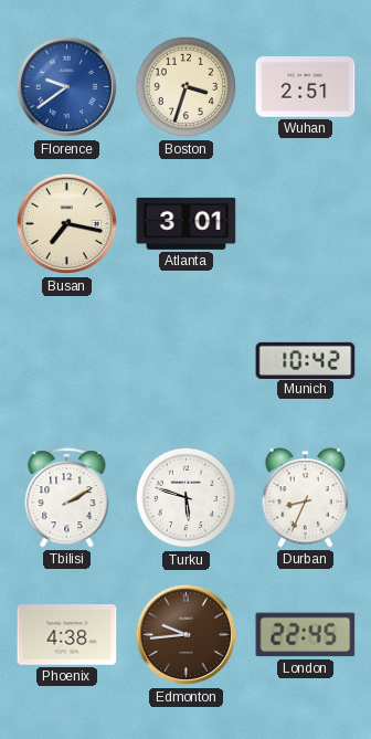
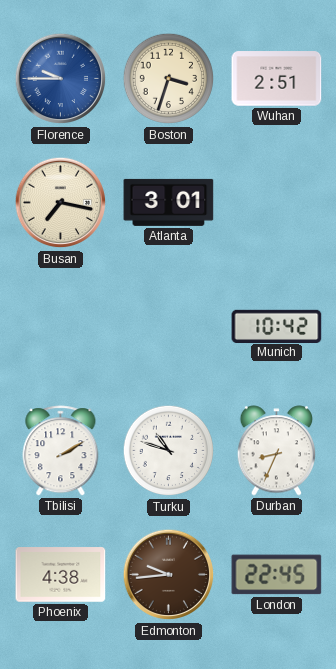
Florence: 9:39 -> 9:45
Turku: 5:48 -> 10:48
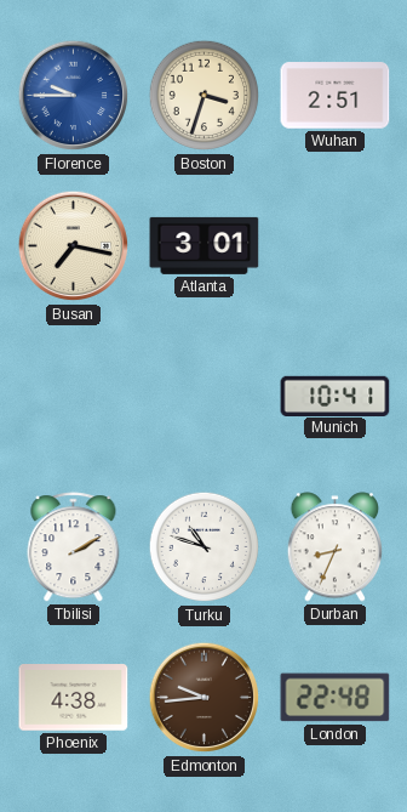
Munich: 10:42 -> 10:41
London: 22:45 -> 22:48
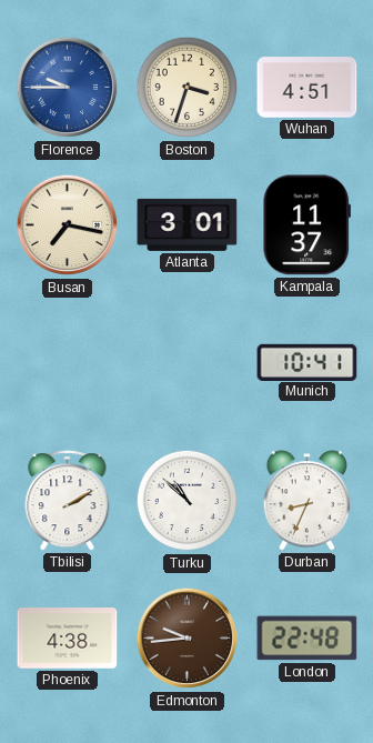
Wuhan: 2:51 -> 4:51
Kampala: none -> 11:37
Turku: 10:48 -> 10:52
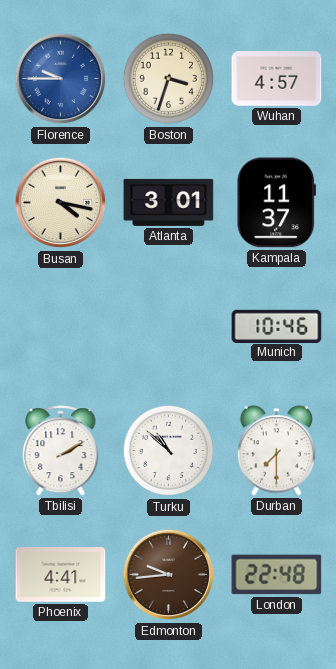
Wuhan: 4:51 -> 4:57
Busan: 7:17 -> 4:17
Munich: 10:41 -> 10:46
Durban: 8:34 -> 7:30
Phoenix: 4:38 -> 4:41
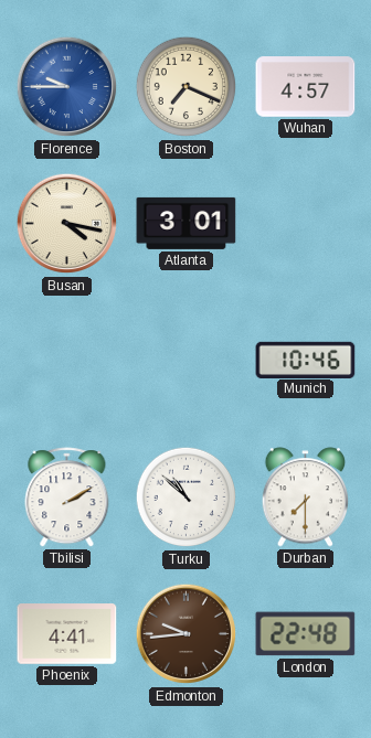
Boston: 3:33 -> 7:19
Kampala: 11:37 -> none
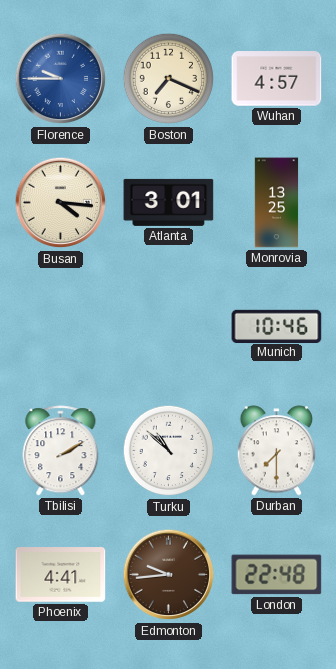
Busan: 4:17 -> 4:16
Monrovia: none -> 13:25
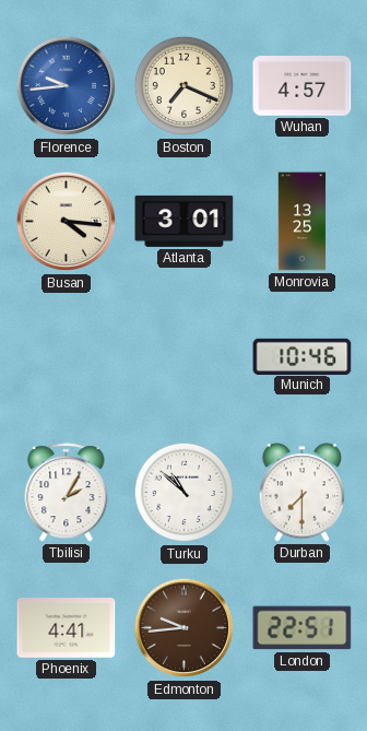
Florence: 9:45 -> 9:44
Tbilisi: 2:10 -> 2:05
London: 22:48 -> 22:51
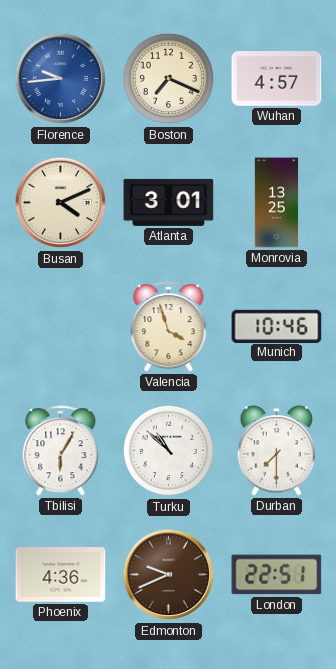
Busan: 4:16 -> 4:11
Valencia: none -> 3:57
Tbilisi: 2:05 -> 6:05
Phoenix: 4:41 -> 4:36
Edmonton: 9:44 -> 9:41
